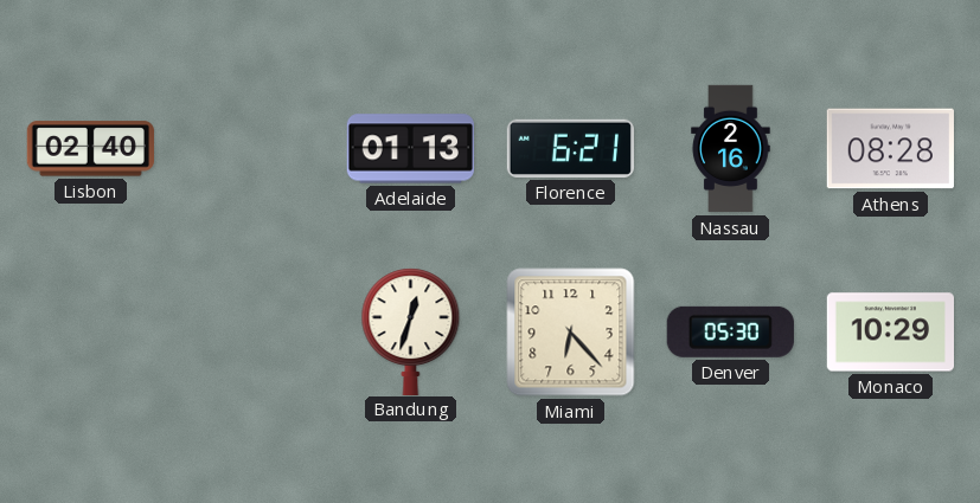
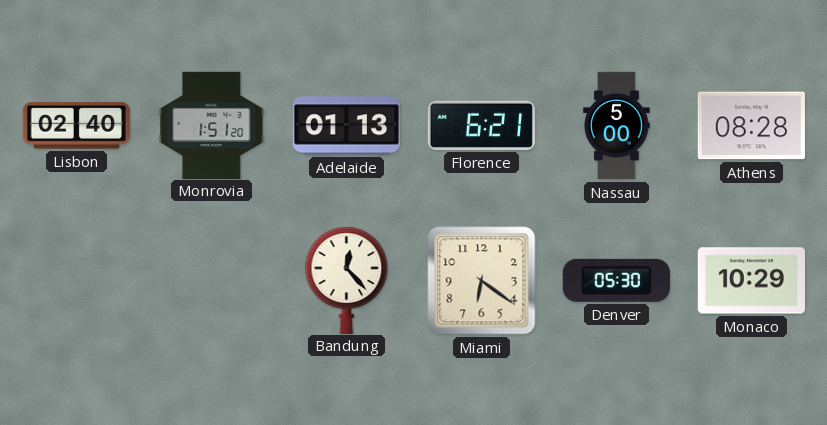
Monrovia: none -> 1:51
Nassau: 2:16 -> 5:00
Bandung: 12:33 -> 12:23
Miami: 6:23 -> 6:21
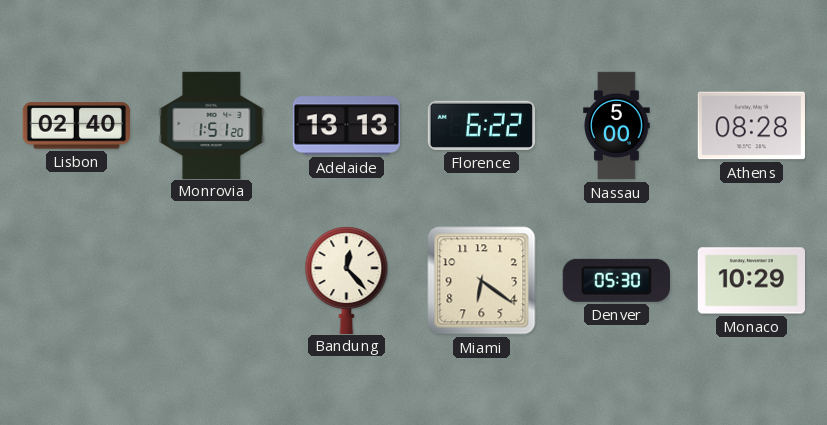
Adelaide: 01:13 -> 13:13
Florence: 6:21 -> 6:22
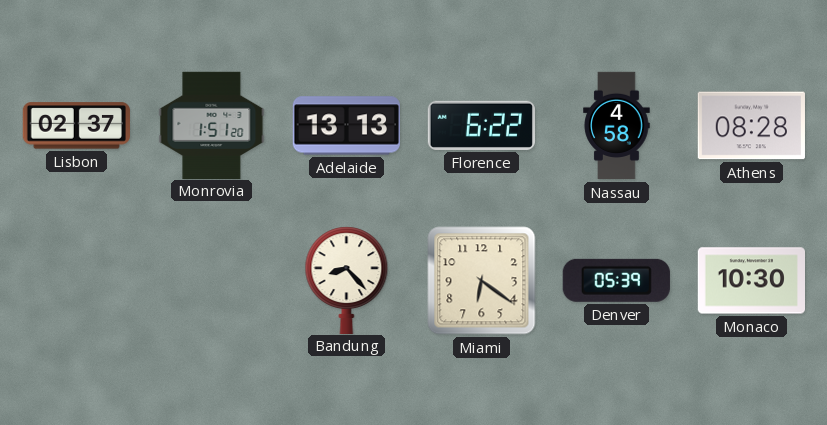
Lisbon: 02:40 -> 02:37
Nassau: 5:00 -> 4:58
Bandung: 12:23 -> 8:23
Denver: 05:30 -> 05:39
Monaco: 10:29 -> 10:30
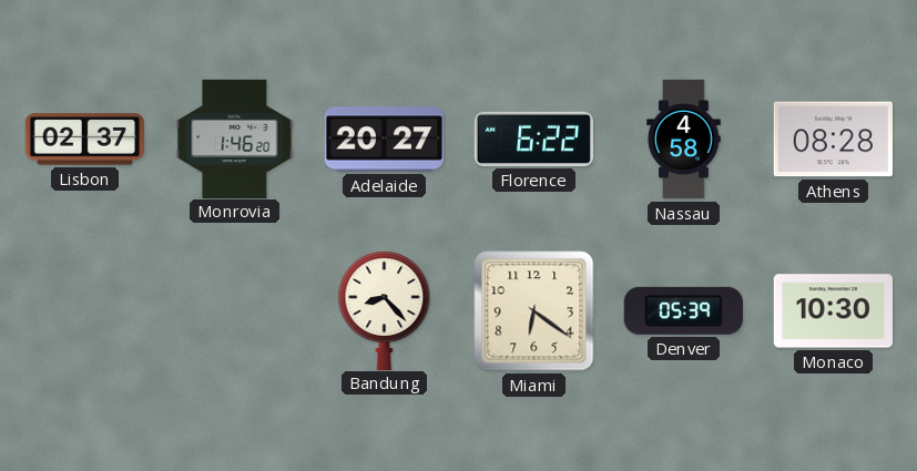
Monrovia: 1:51 -> 1:46
Adelaide: 13:13 -> 20:27
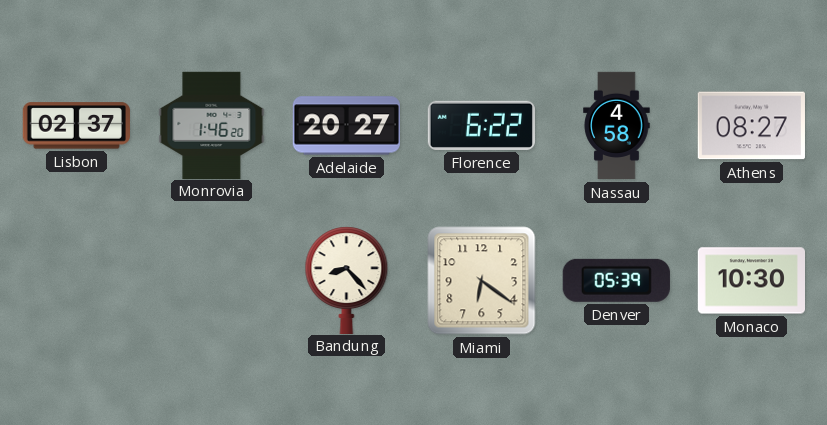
Athens: 08:28 -> 08:27
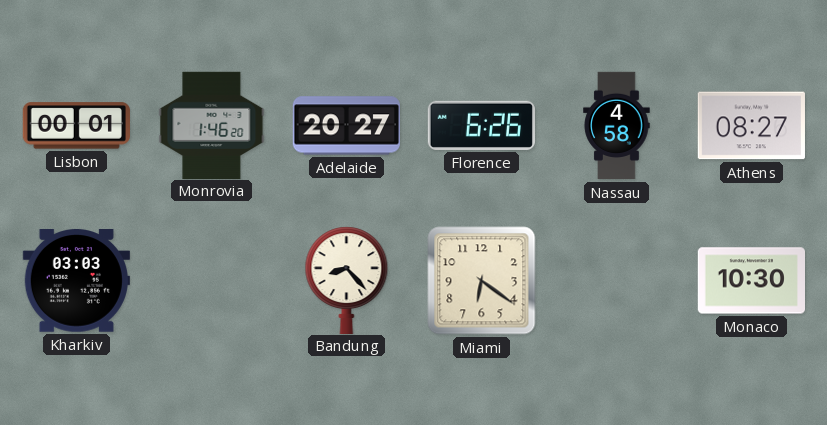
Lisbon: 02:37 -> 00:01
Florence: 6:22 -> 6:26
Kharkiv: none -> 03:03
Denver: 05:39 -> none
